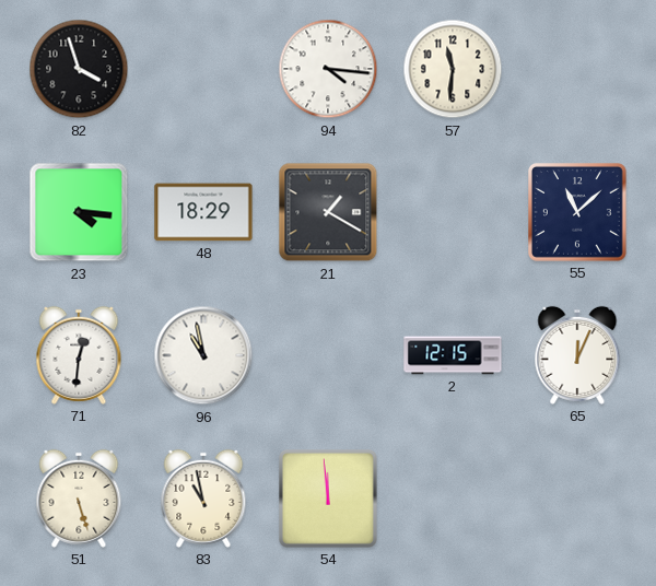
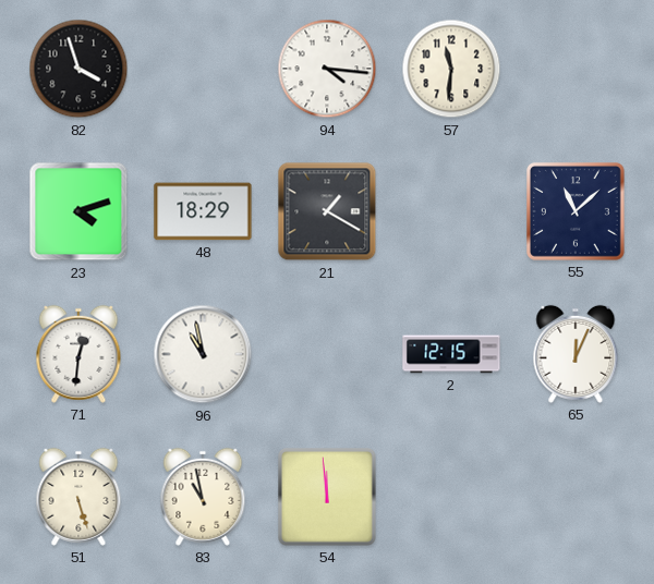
23: 4:16 -> 4:12
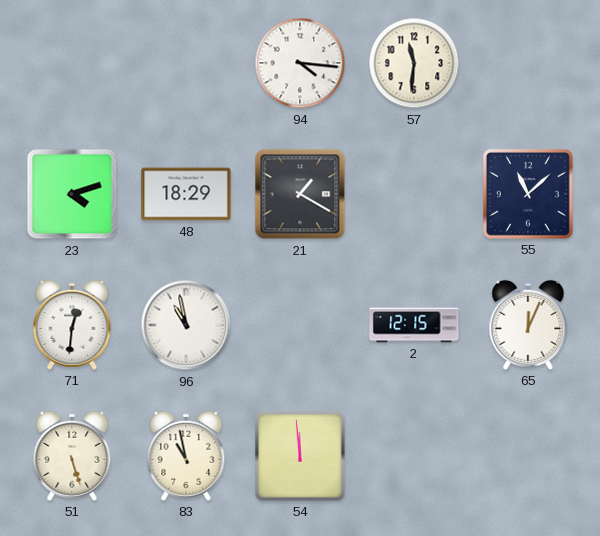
82: 3:57 -> none
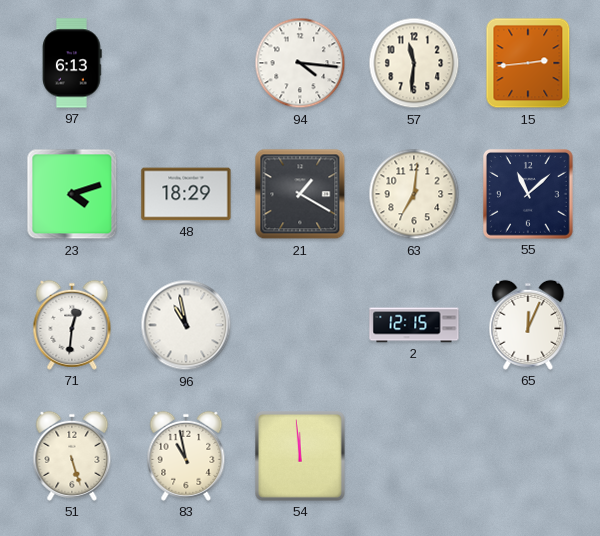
97: none -> 6:13
15: none -> 2:44
63: none -> 7:01
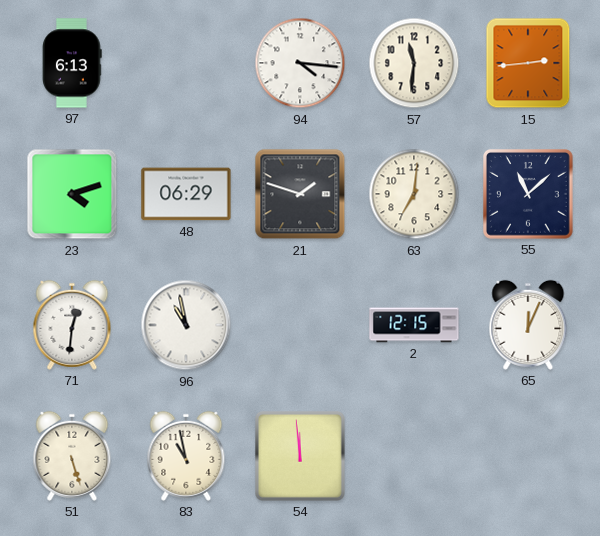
48: 18:29 -> 06:29
21: 1:20 -> 1:48
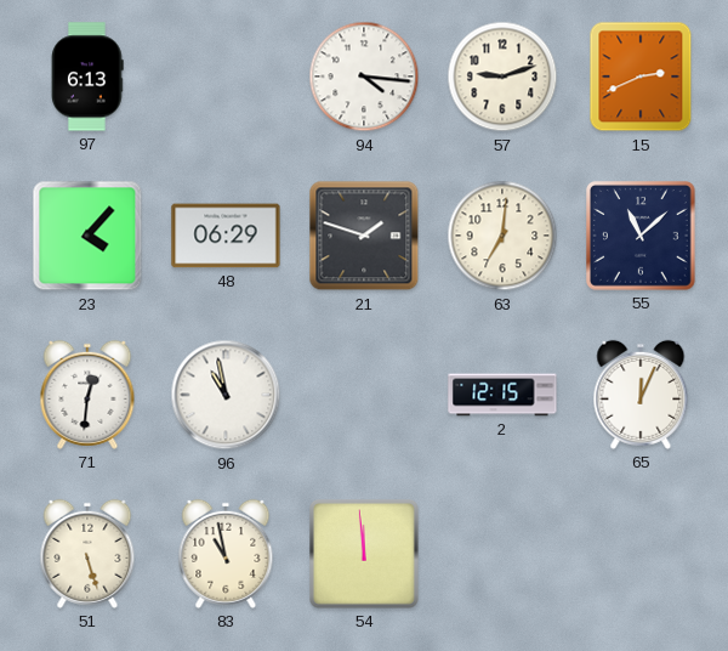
57: 11:31 -> 9:12
15: 2:44 -> 2:41
23: 4:12 -> 4:07
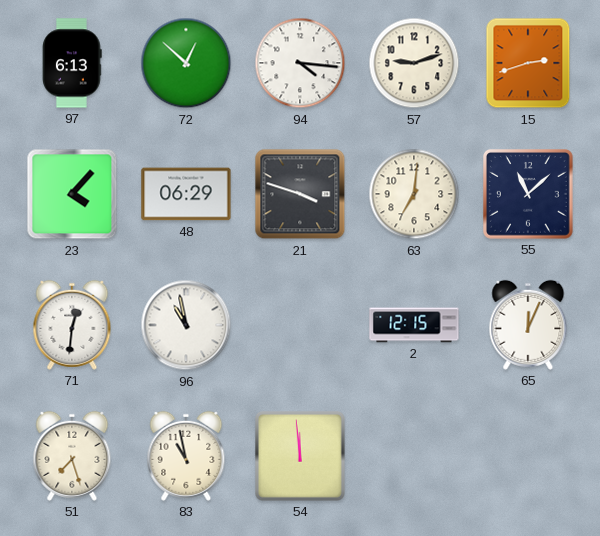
72: none -> 12:52
15: 2:41 -> 2:42
21: 1:48 -> 3:48
51: 5:27 -> 7:27
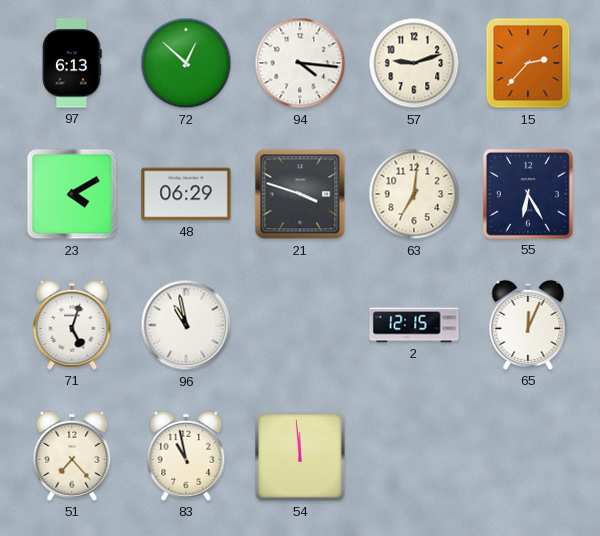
15: 2:42 -> 2:37
23: 4:07 -> 4:10
55: 11:08 -> 6:25
71: 12:31 -> 5:03
51: 7:27 -> 7:23
